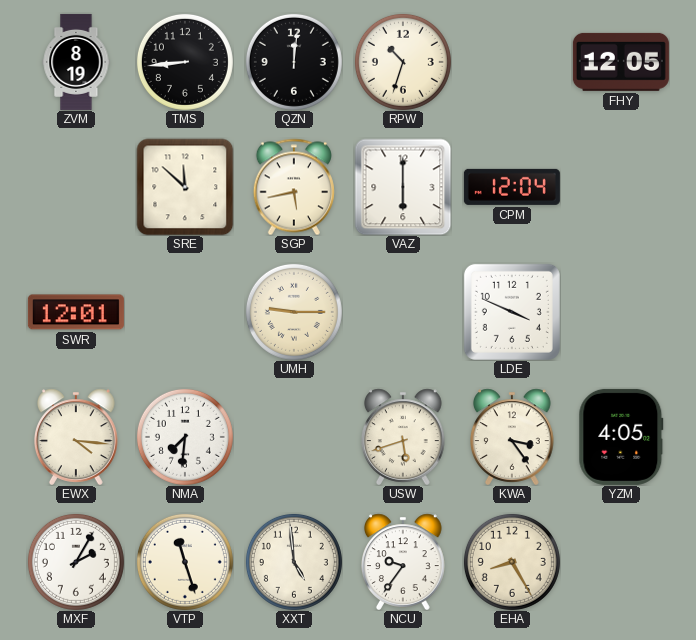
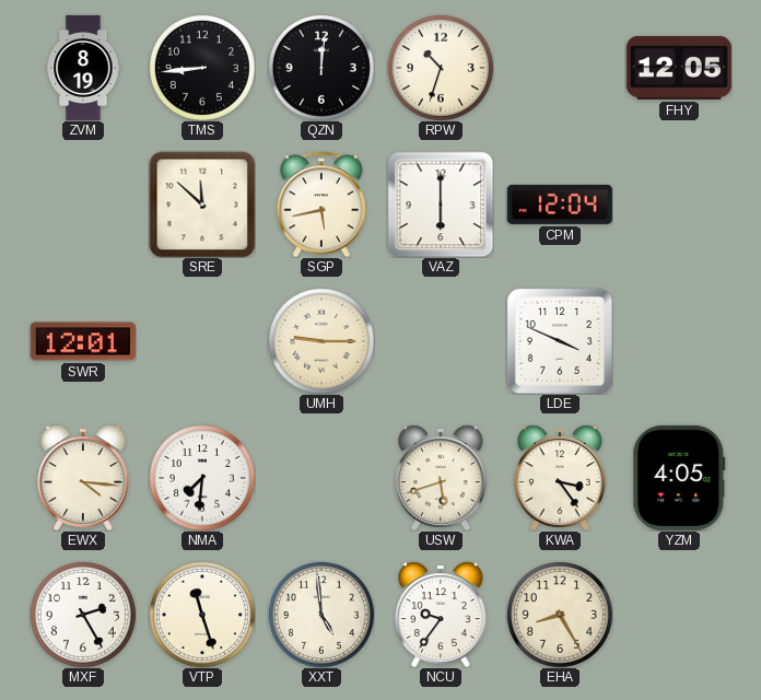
MXF: 2:05 -> 2:25
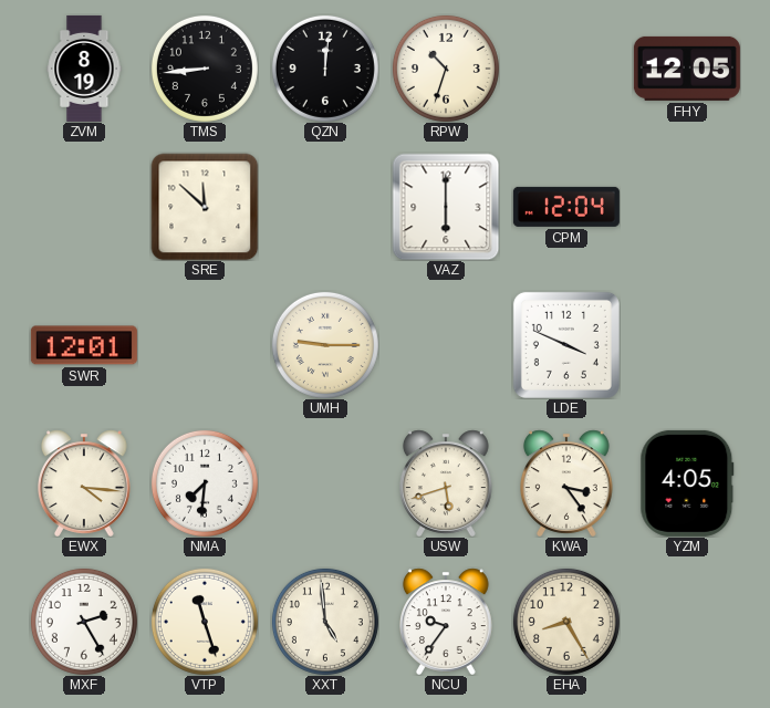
SGP: 5:43 -> none
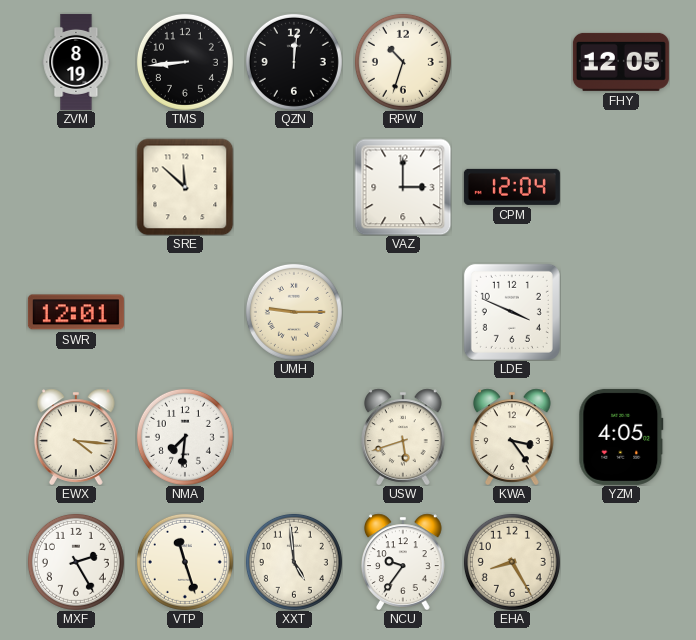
VAZ: 6:00 -> 3:00
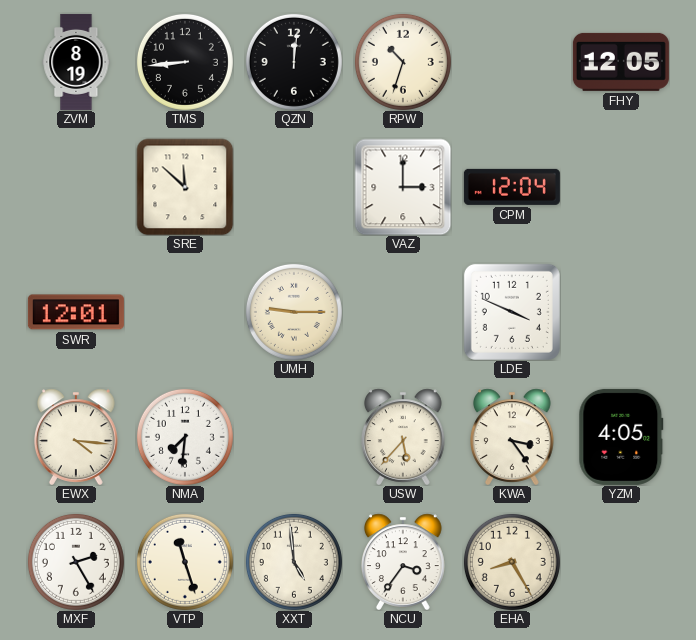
USW: 5:42 -> 5:37
NCU: 9:36 -> 3:36
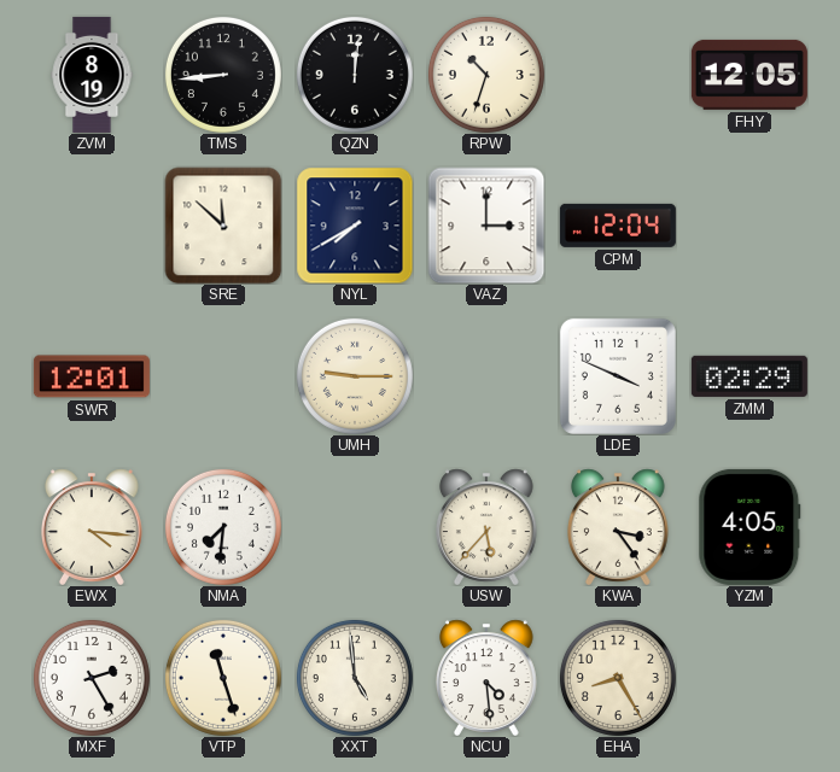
NYL: none -> 7:40
ZMM: none -> 02:29
NCU: 3:36 -> 4:29
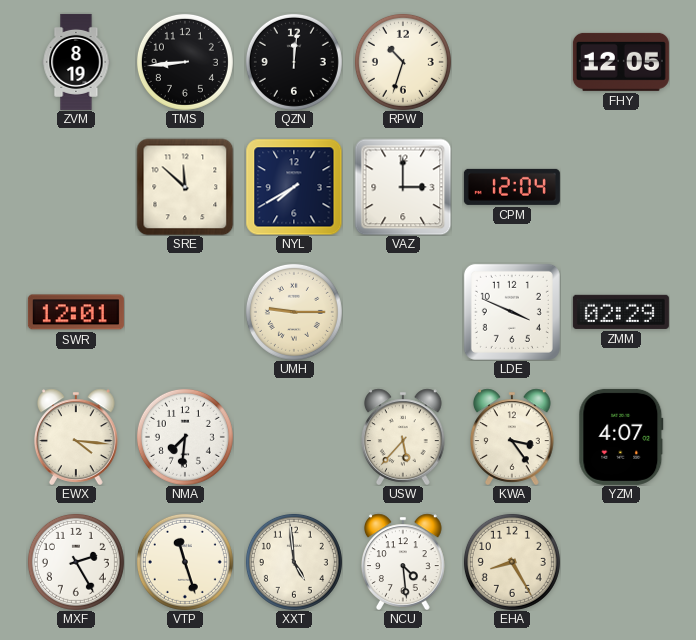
YZM: 4:05 -> 4:07
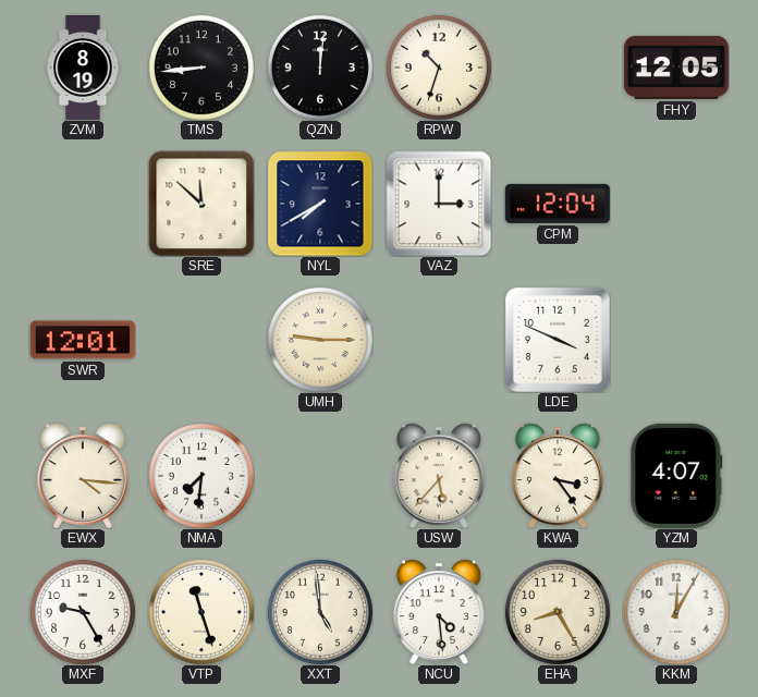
ZMM: 02:29 -> none
MXF: 2:25 -> 9:25
KKM: none -> 12:05
